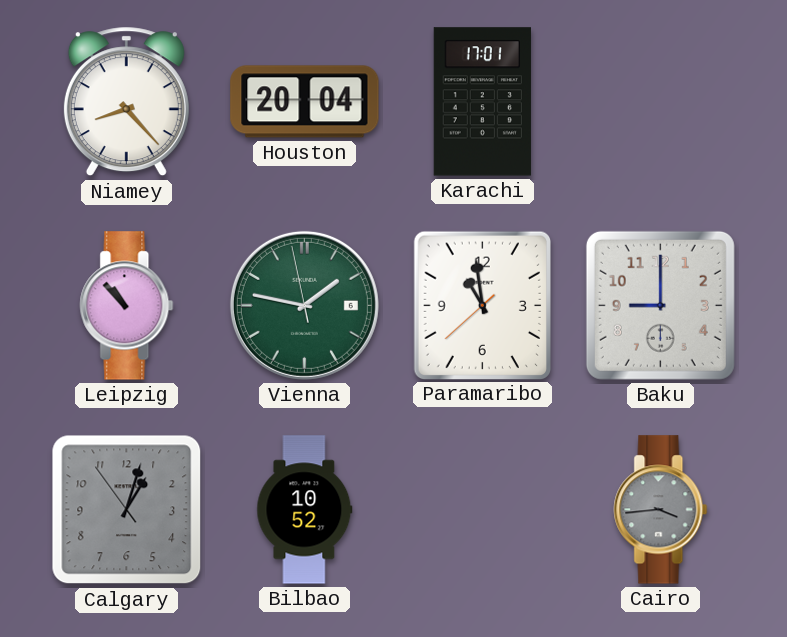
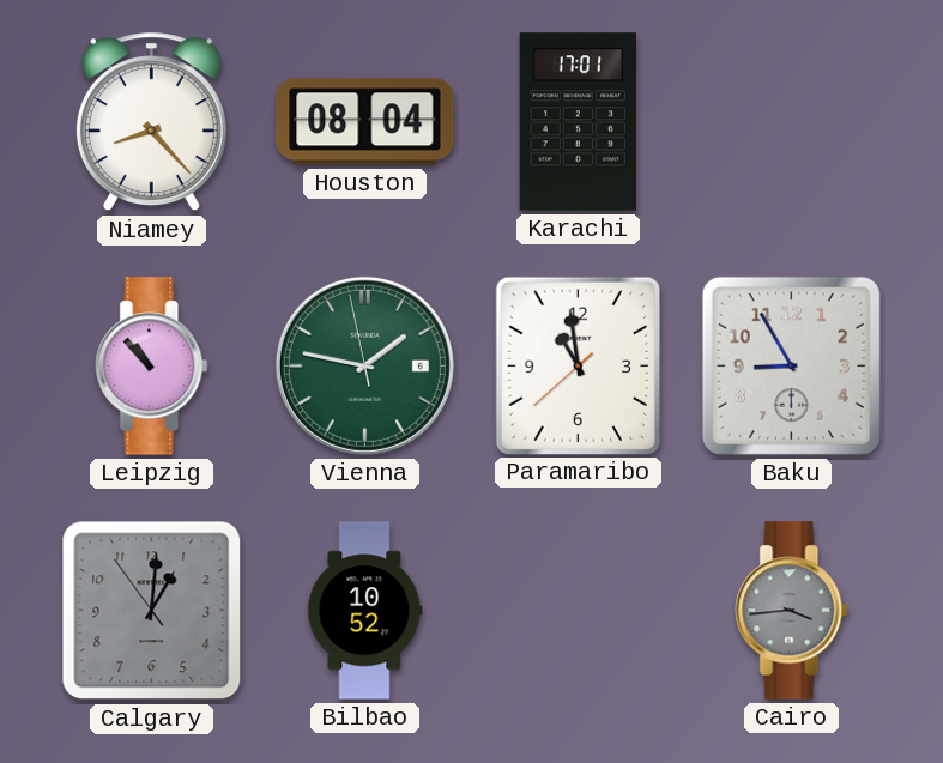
Houston: 20:04 -> 08:04
Baku: 9:00 -> 8:55
Calgary: 1:02 -> 1:00
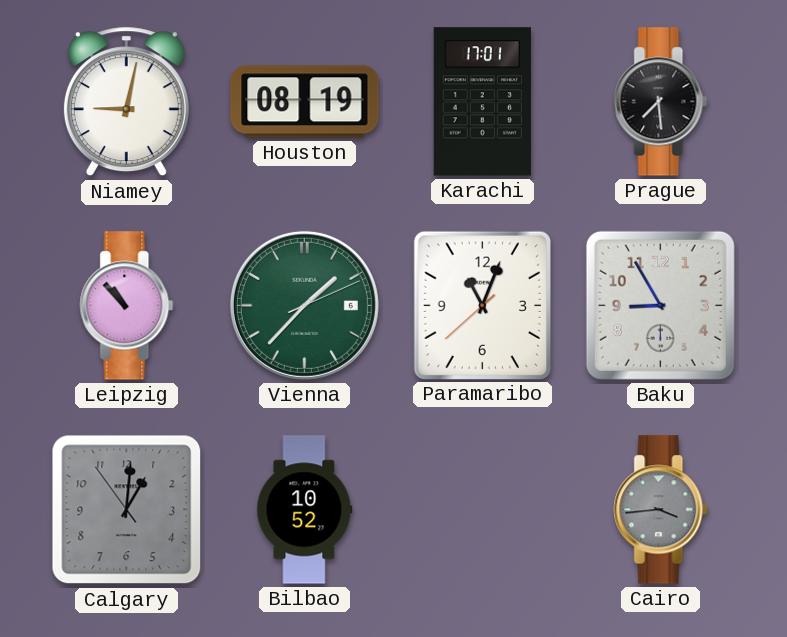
Niamey: 8:23 -> 9:02
Houston: 08:04 -> 08:19
Prague: none -> 7:29
Vienna: 1:46 -> 1:37
Paramaribo: 10:58 -> 11:03
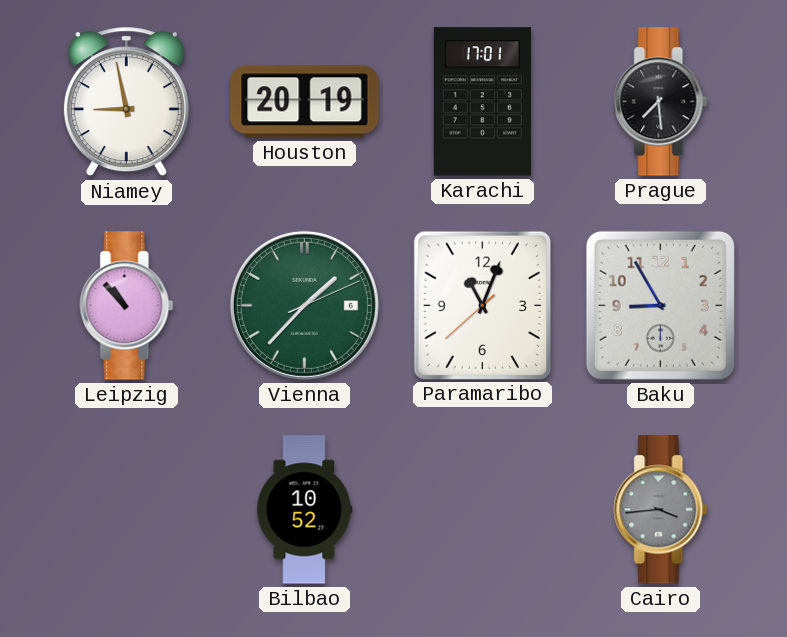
Niamey: 9:02 -> 8:58
Houston: 08:19 -> 20:19
Calgary: 1:00 -> none
